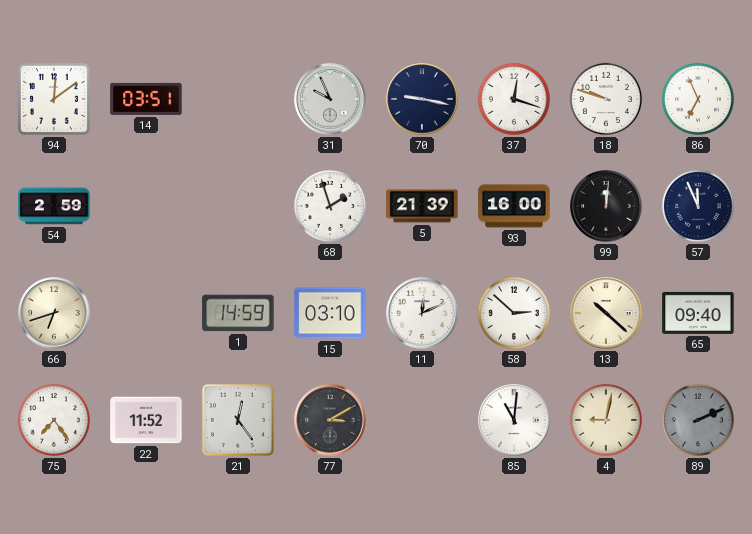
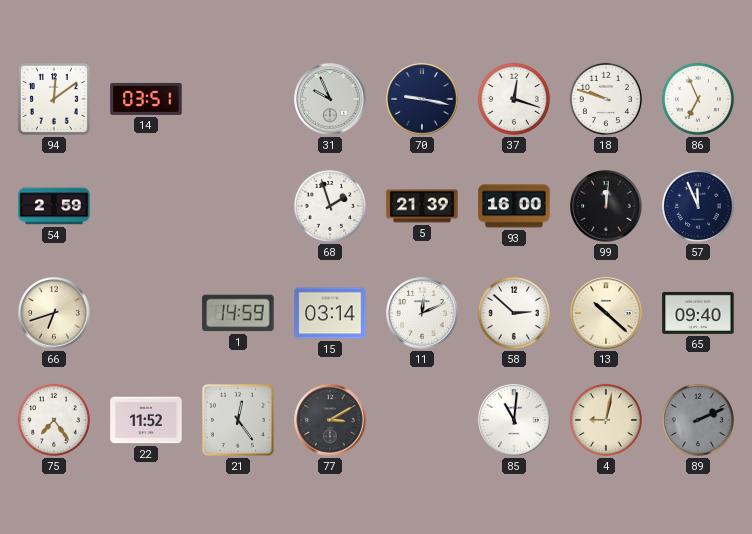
15: 03:10 -> 03:14
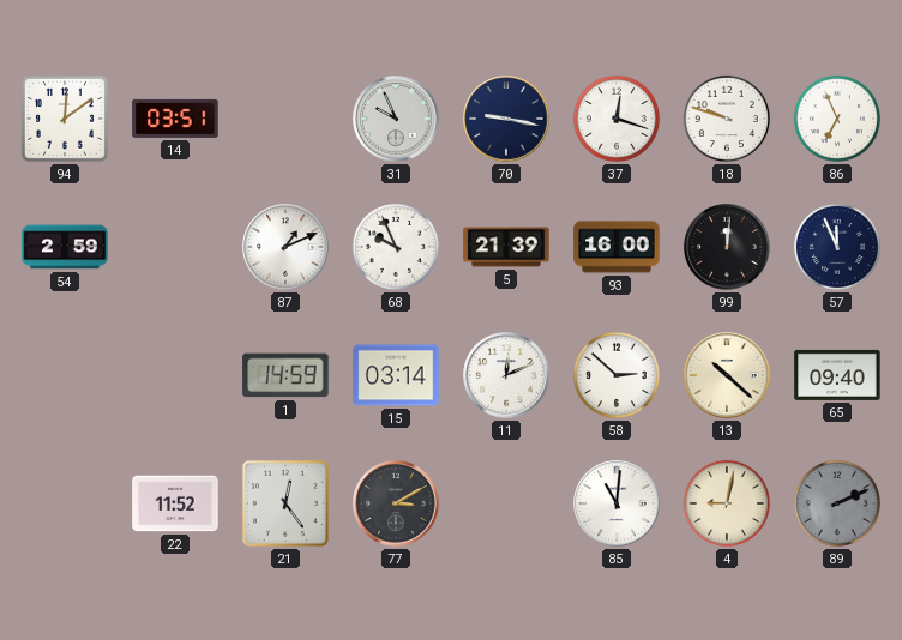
87: none -> 1:11
68: 1:57 -> 9:56
66: 6:42 -> none
75: 7:24 -> none
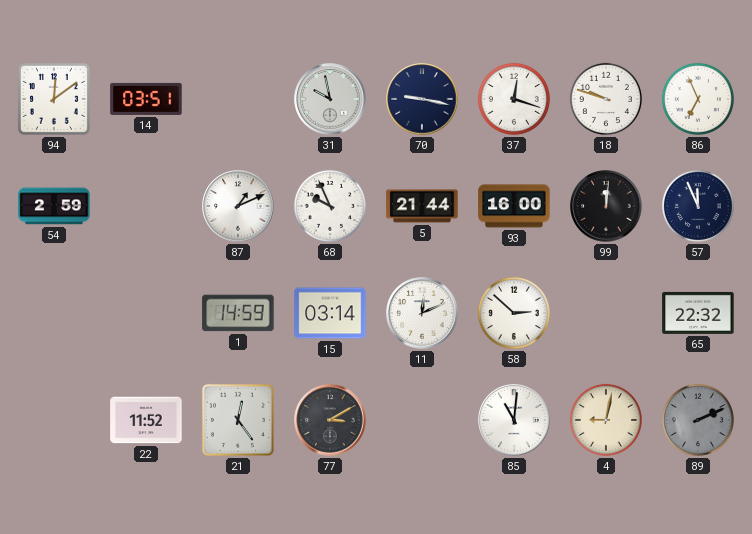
31: 9:56 -> 9:58
5: 21:39 -> 21:44
13: 10:22 -> none
65: 09:40 -> 22:32
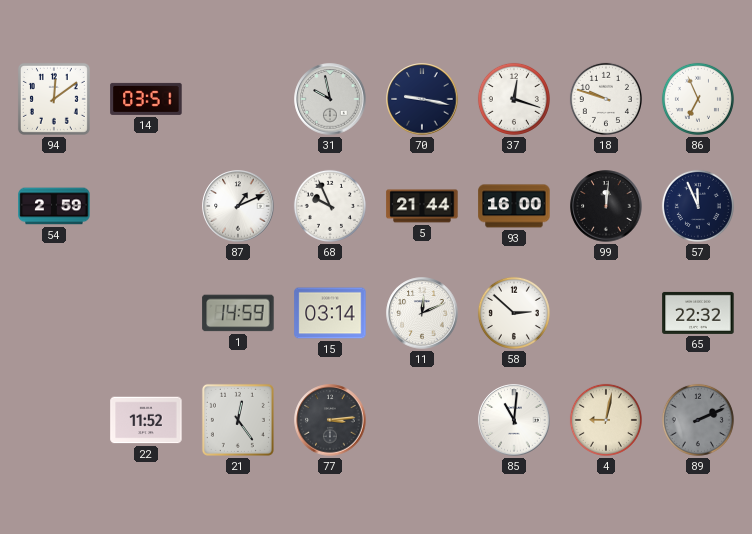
77: 3:10 -> 3:14
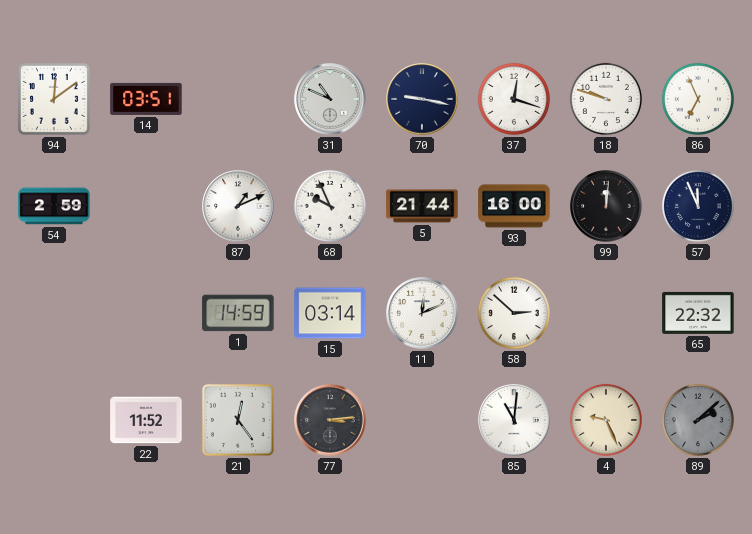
31: 9:58 -> 10:49
4: 9:02 -> 9:26
89: 2:11 -> 2:08
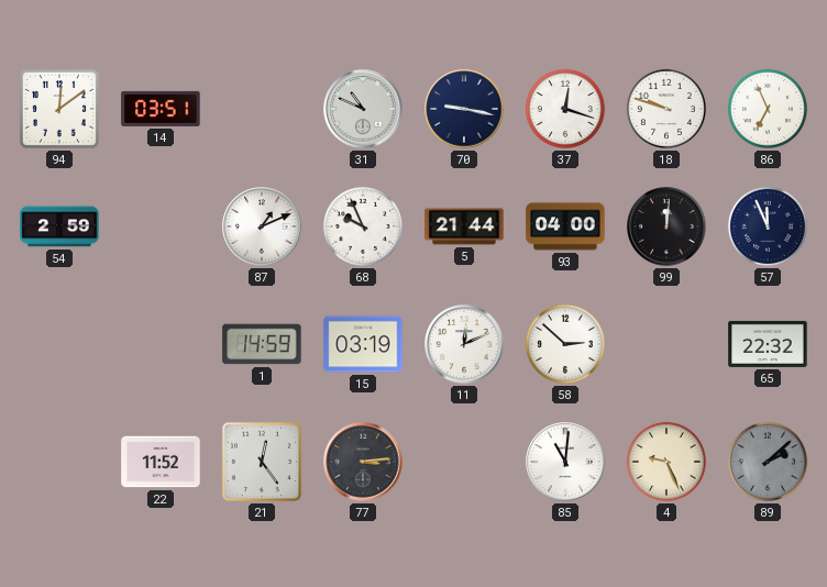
93: 16:00 -> 04:00
15: 03:14 -> 03:19
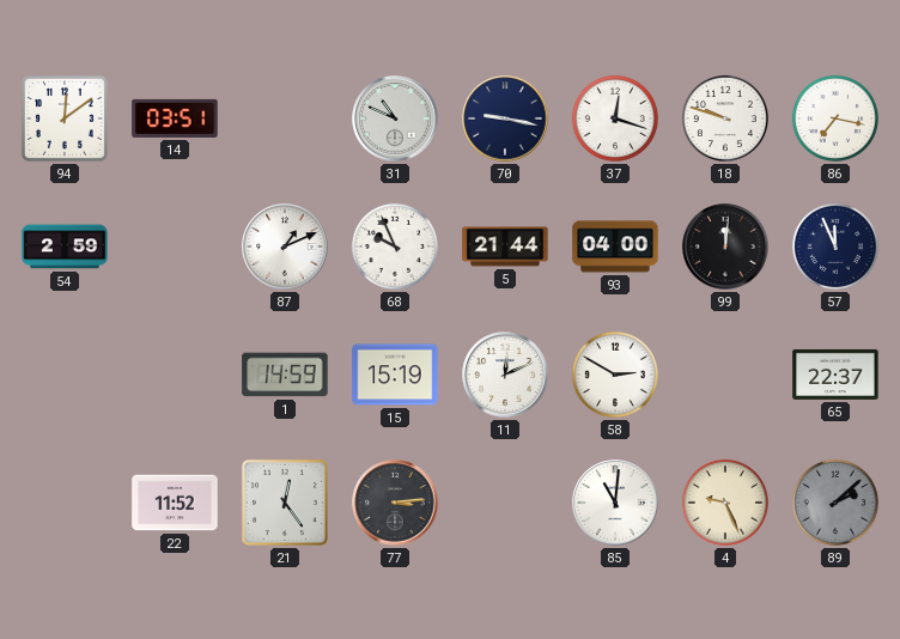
86: 6:56 -> 7:17
15: 03:19 -> 15:19
58: 2:52 -> 2:50
65: 22:32 -> 22:37
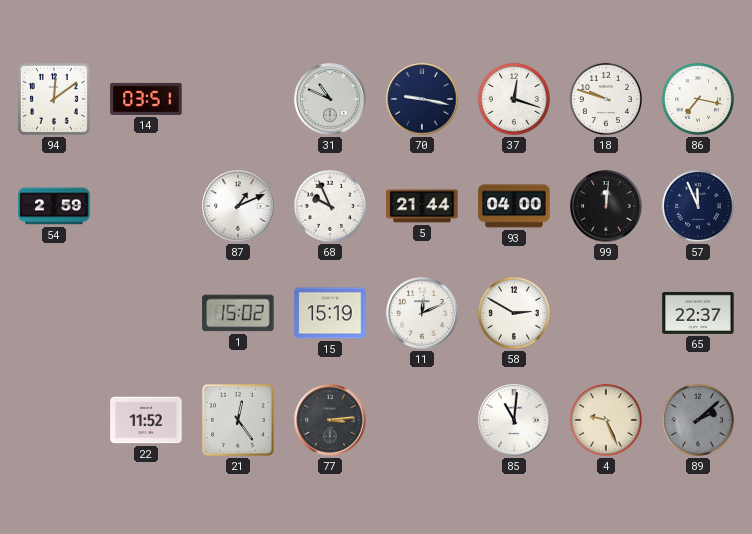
1: 14:59 -> 15:02
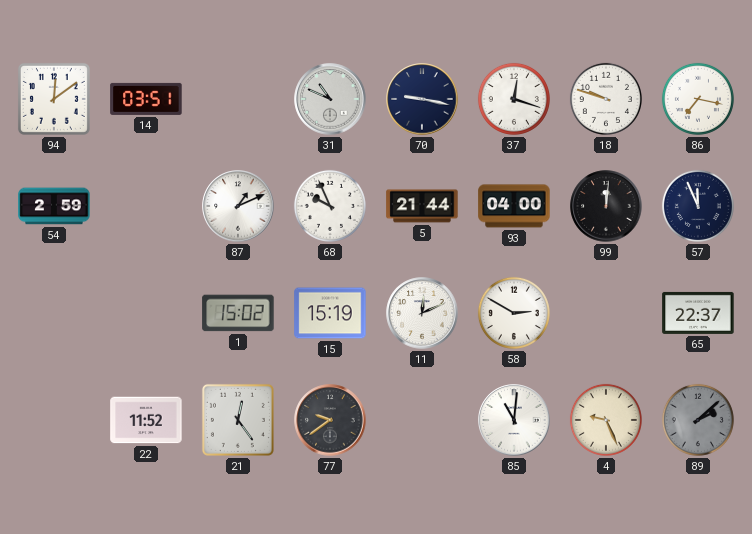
77: 3:14 -> 9:39
